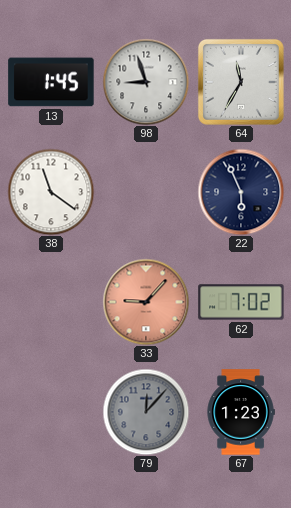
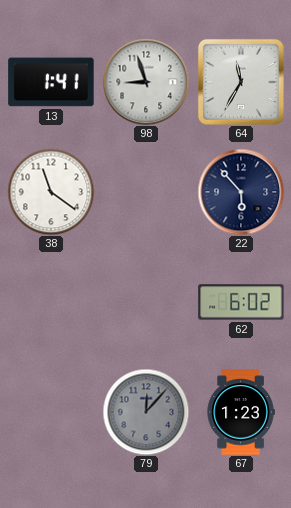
13: 1:45 -> 1:41
22: 5:56 -> 5:53
33: 9:07 -> none
62: 7:02 -> 6:02
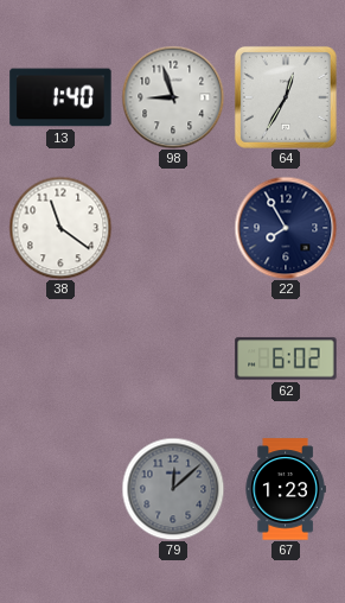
13: 1:41 -> 1:40
64: 11:35 -> 12:35
22: 5:53 -> 7:55
79: 12:07 -> 12:08
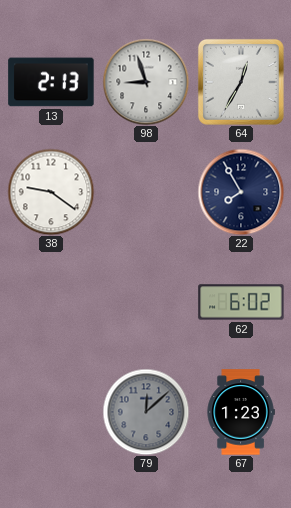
13: 1:40 -> 2:13
38: 11:21 -> 9:21
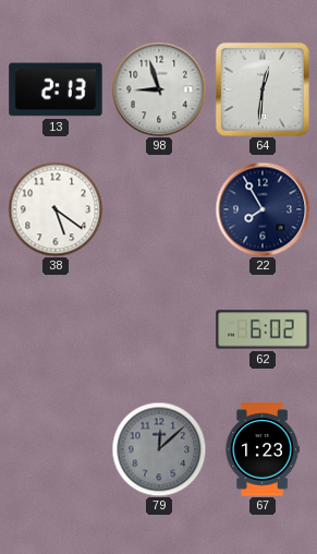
64: 12:35 -> 12:31
38: 9:21 -> 5:21
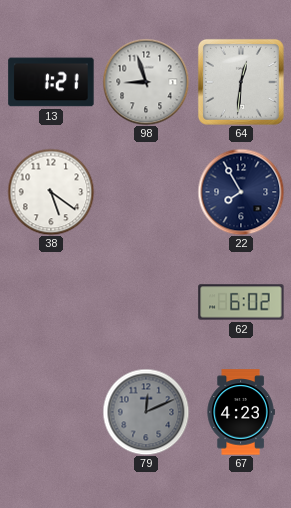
13: 2:13 -> 1:21
79: 12:08 -> 12:11
67: 1:23 -> 4:23
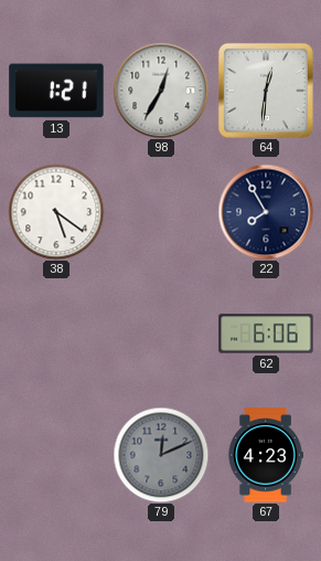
98: 8:57 -> 12:35
62: 6:02 -> 6:06
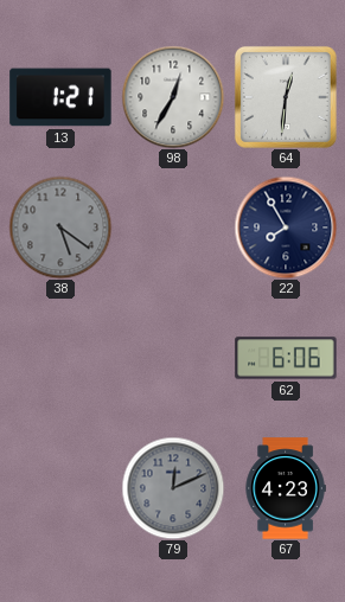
38 dial: white -> grey
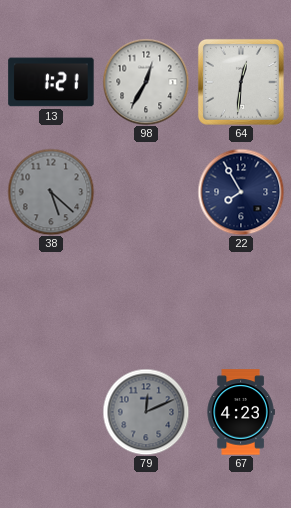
38: 5:21 -> 5:22
62: 6:06 -> none
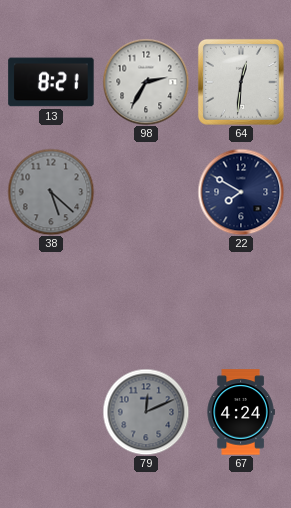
13: 1:21 -> 8:21
98: 12:35 -> 2:35
22: 7:55 -> 7:50
67: 4:23 -> 4:24
